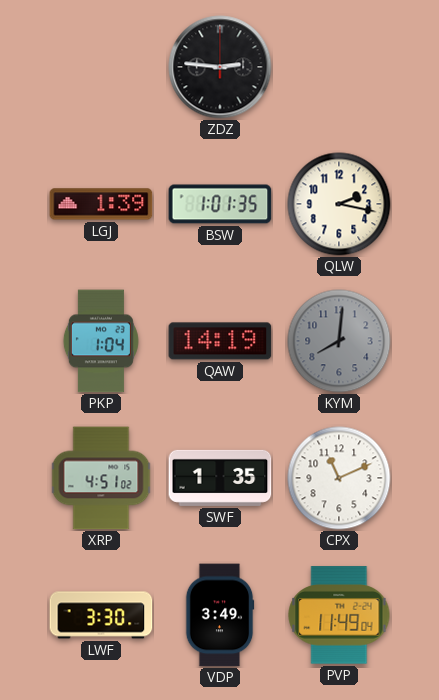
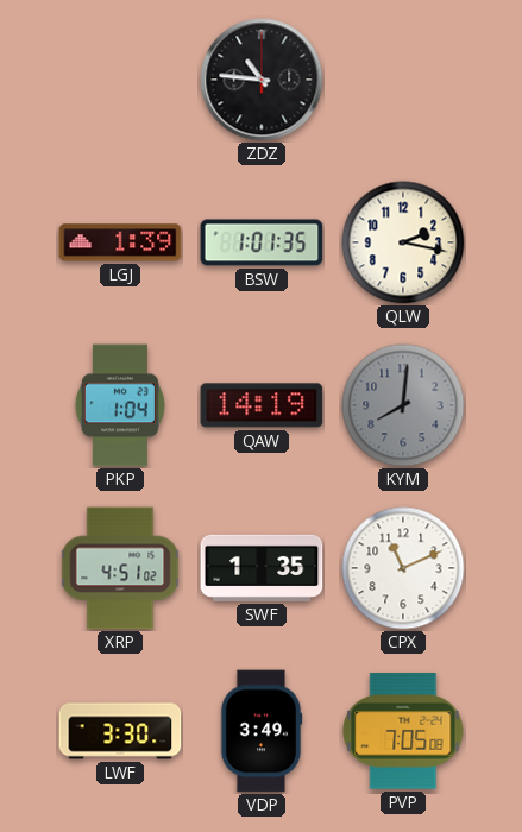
ZDZ: 2:46 -> 10:46
PVP: 11:49 -> 7:05
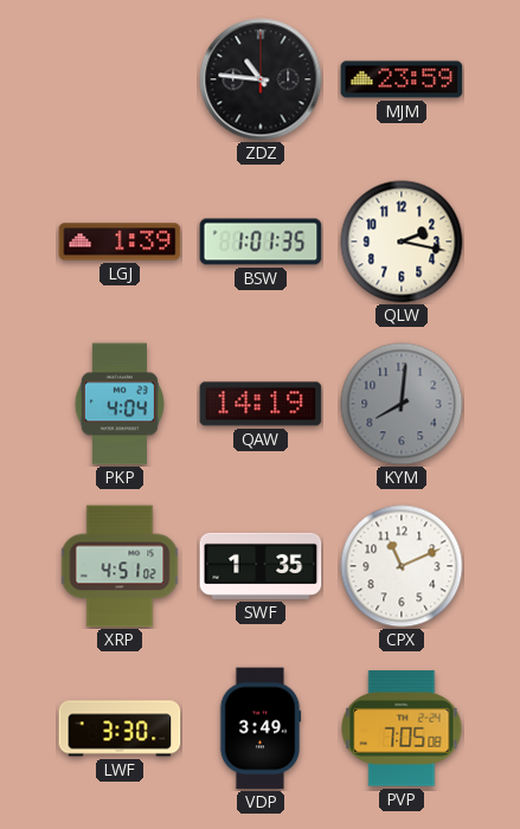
MJM: none -> 23:59
PKP: 1:04 -> 4:04
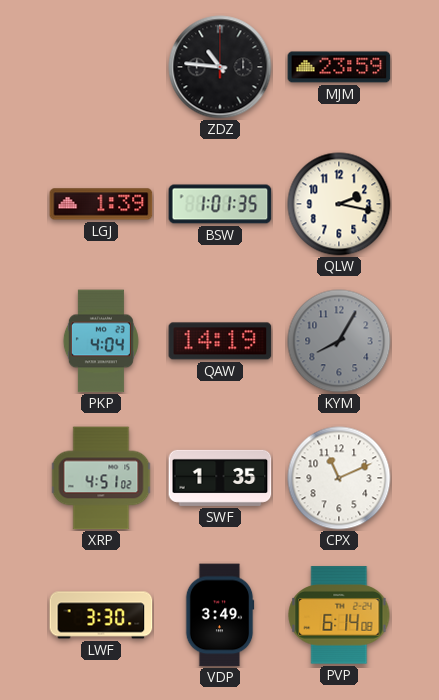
KYM: 8:01 -> 8:05
PVP: 7:05 -> 6:14
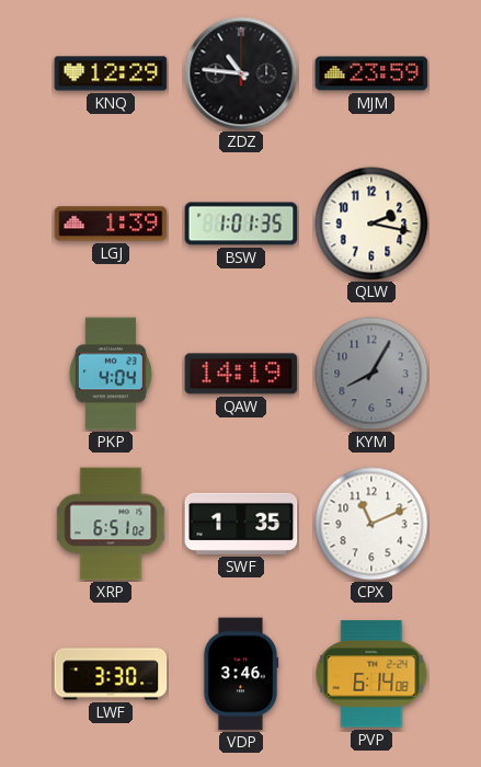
KNQ: none -> 12:29
XRP: 4:51 -> 6:51
VDP: 3:49 -> 3:46
